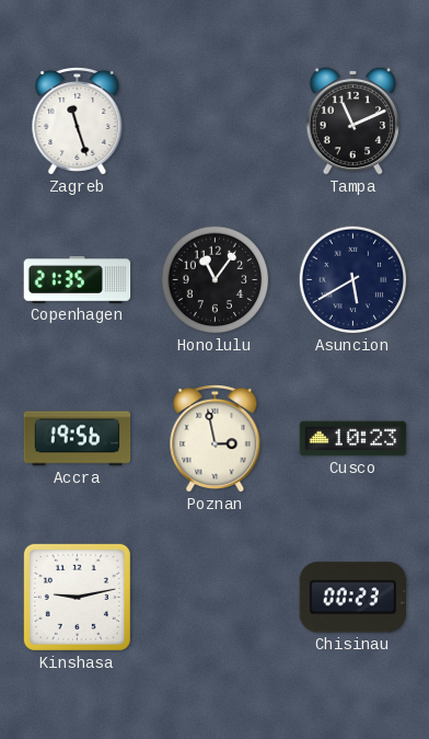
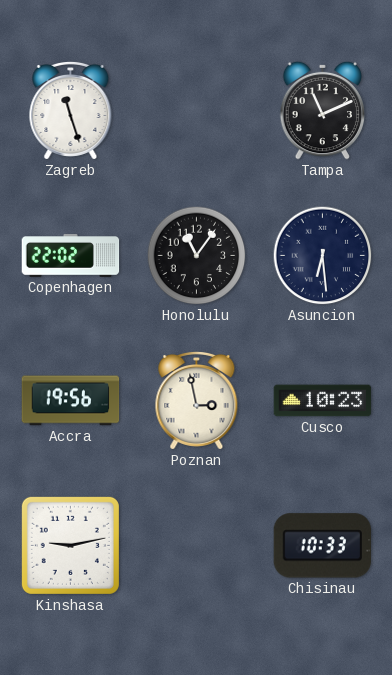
Copenhagen: 21:35 -> 22:02
Asuncion: 5:40 -> 6:29
Chisinau: 00:23 -> 10:33
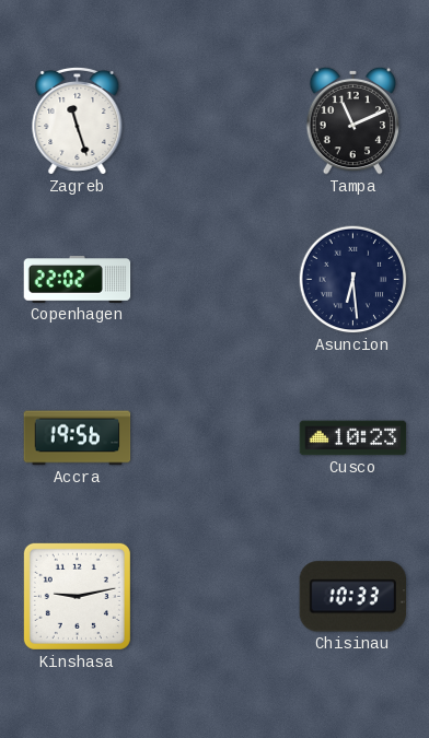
Honolulu: 11:06 -> none
Poznan: 2:58 -> none
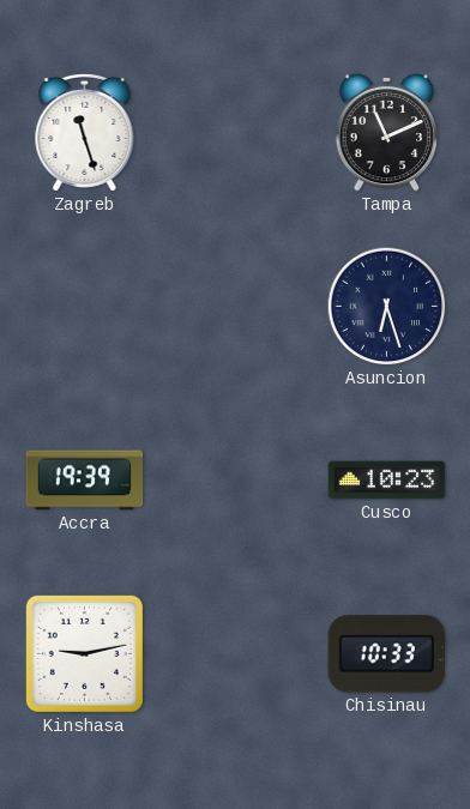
Copenhagen: 22:02 -> none
Asuncion: 6:29 -> 6:27
Accra: 19:56 -> 19:39
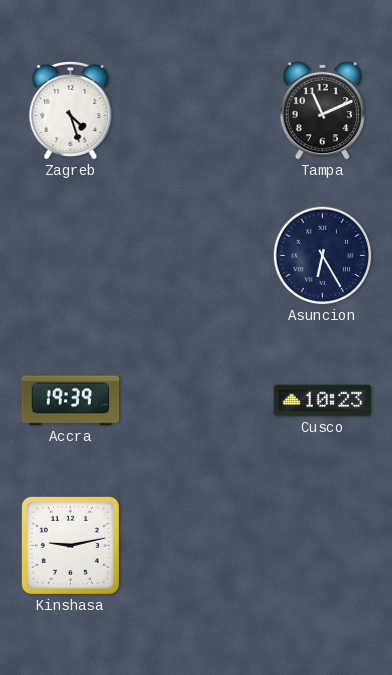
Zagreb: 11:27 -> 4:27
Asuncion: 6:27 -> 6:25
Chisinau: 10:33 -> none
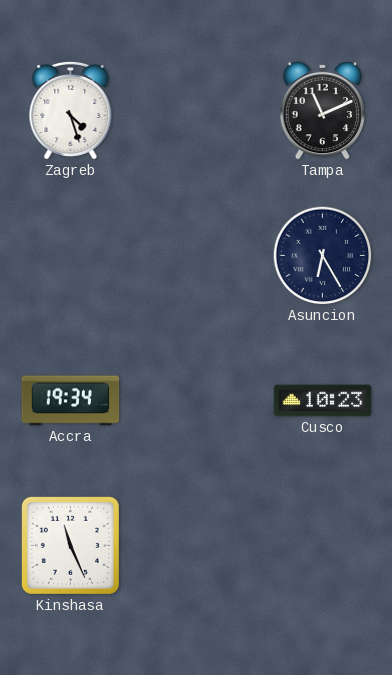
Accra: 19:39 -> 19:34
Kinshasa: 9:13 -> 11:26
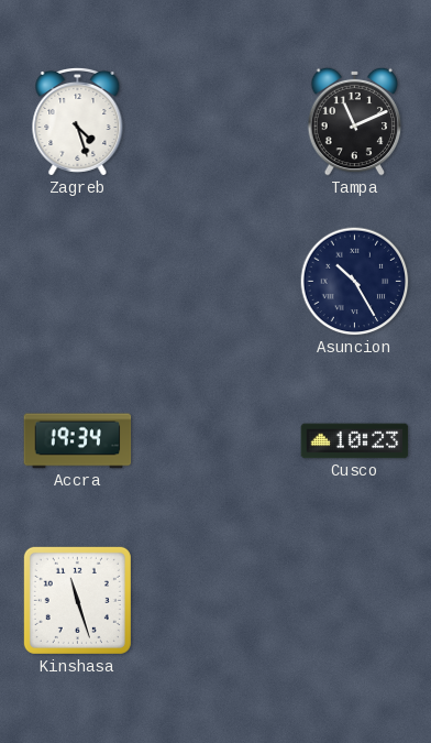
Asuncion: 6:25 -> 10:25
Kinshasa: 11:26 -> 11:27
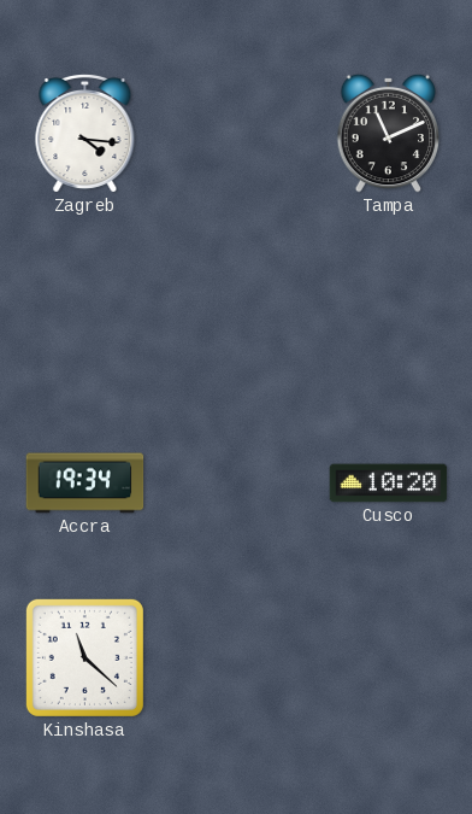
Zagreb: 4:27 -> 4:16
Asuncion: 10:25 -> none
Cusco: 10:23 -> 10:20
Kinshasa: 11:27 -> 11:22
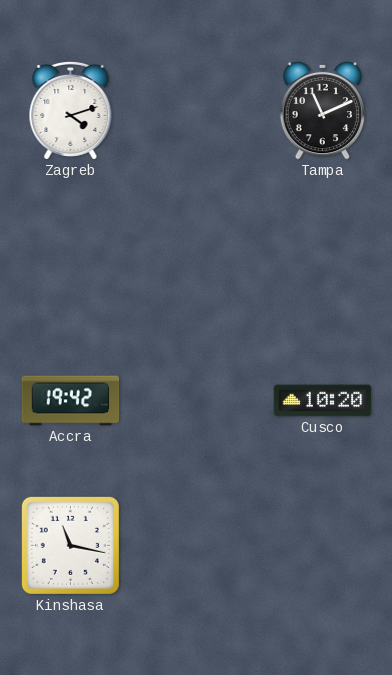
Zagreb: 4:16 -> 4:12
Accra: 19:34 -> 19:42
Kinshasa: 11:22 -> 11:17
